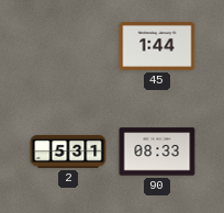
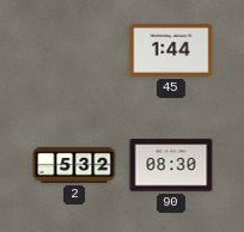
2: 5:31 -> 5:32
90: 08:33 -> 08:30
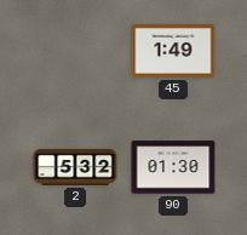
45: 1:44 -> 1:49
90: 08:30 -> 01:30
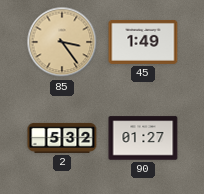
85: none -> 3:24
90: 01:30 -> 01:27
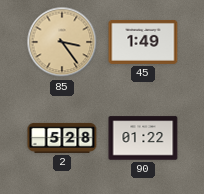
2: 5:32 -> 5:28
90: 01:27 -> 01:22
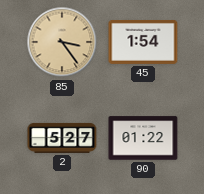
45: 1:49 -> 1:54
2: 5:28 -> 5:27
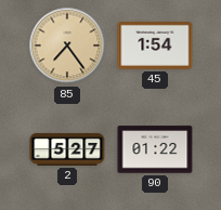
85: 3:24 -> 7:24
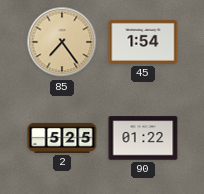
2: 5:27 -> 5:25
